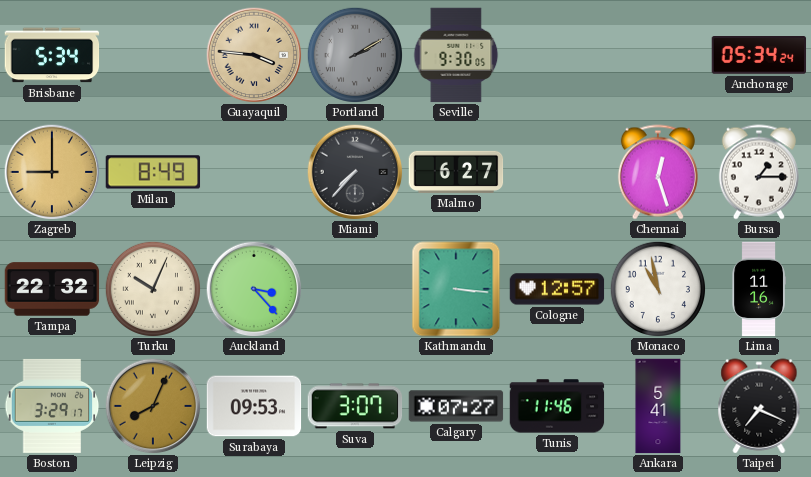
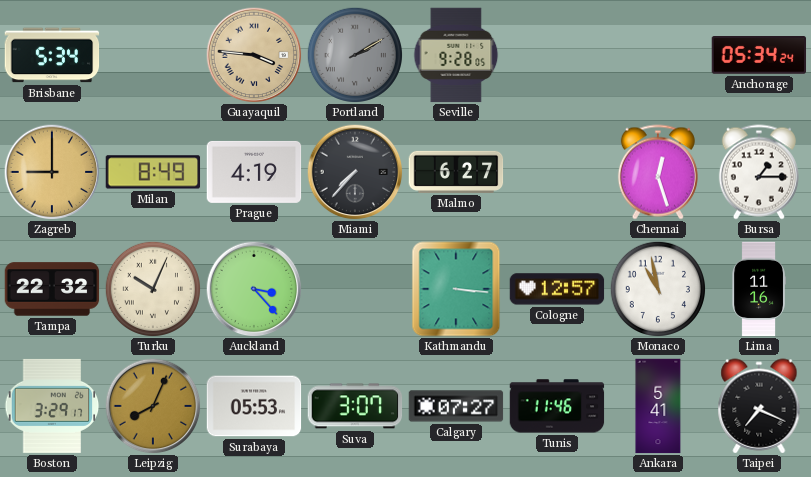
Seville: 9:30 -> 9:28
Prague: none -> 4:19
Surabaya: 09:53 -> 05:53
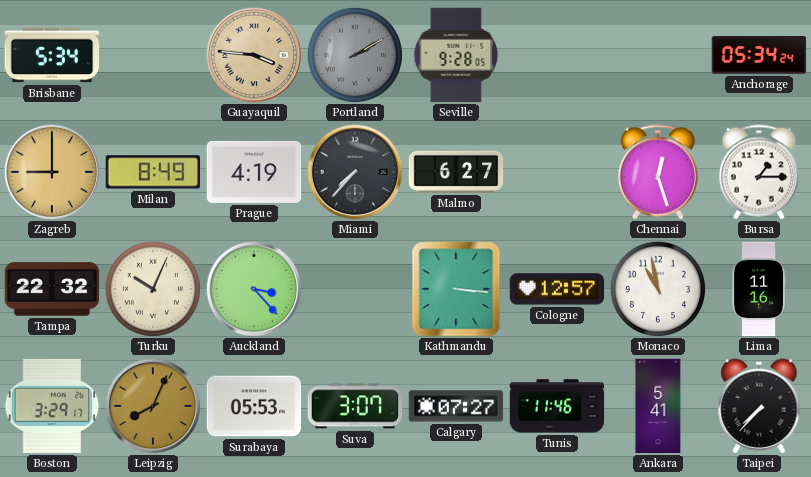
Taipei: 7:19 -> 7:37
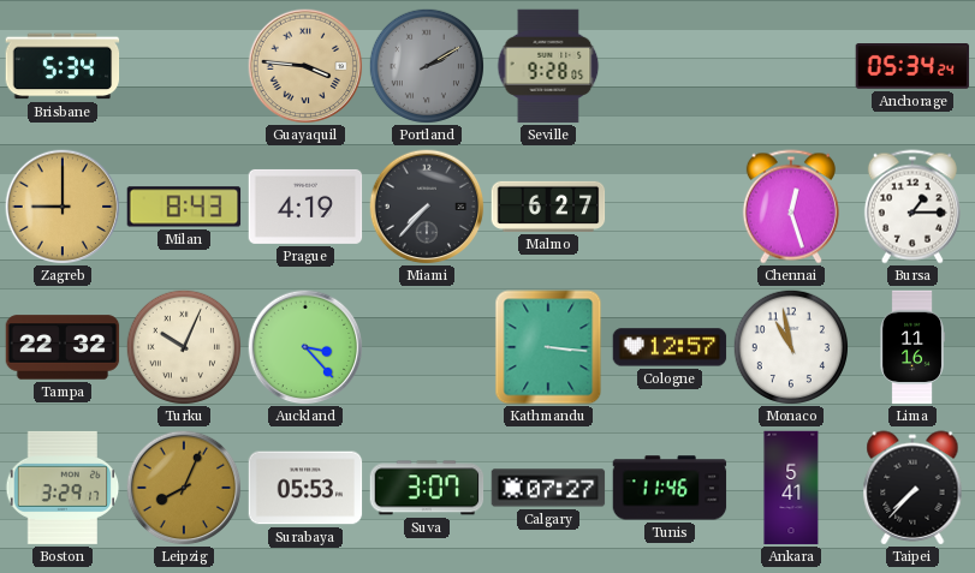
Milan: 8:49 -> 8:43
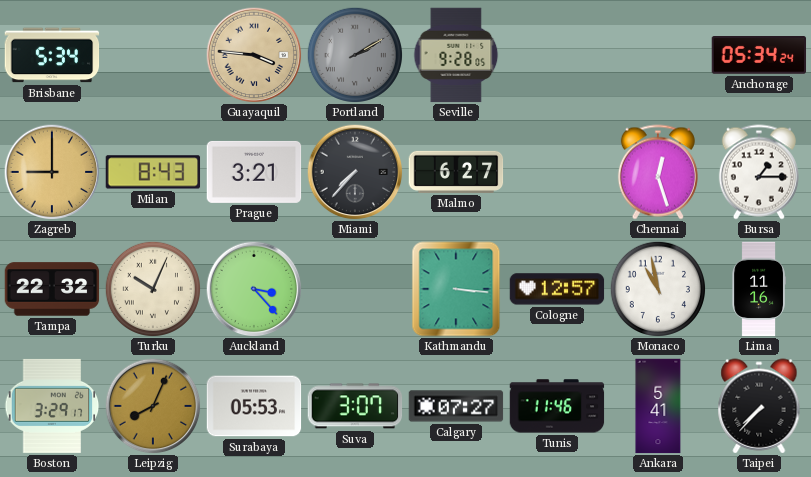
Prague: 4:19 -> 3:21
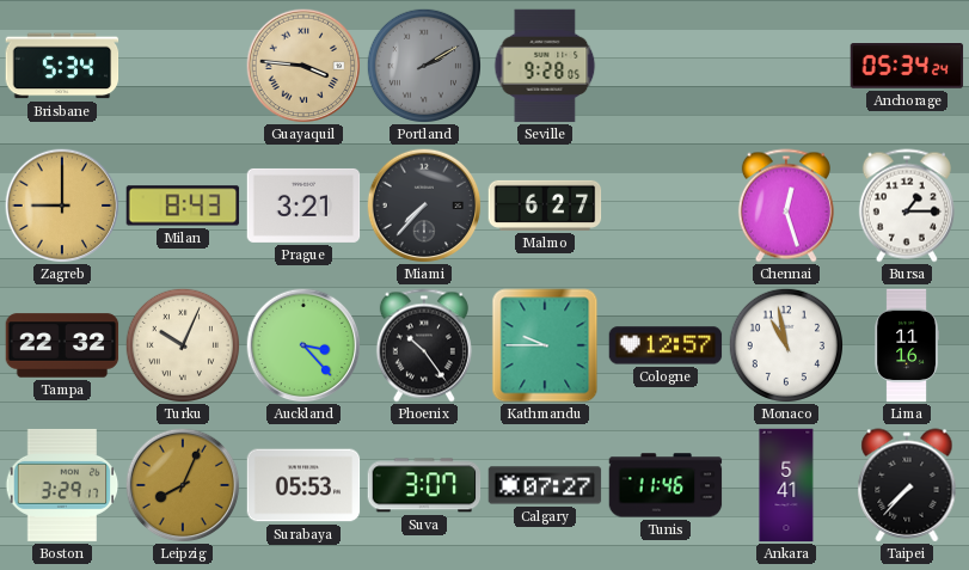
Phoenix: none -> 10:24
Kathmandu: 3:16 -> 9:45
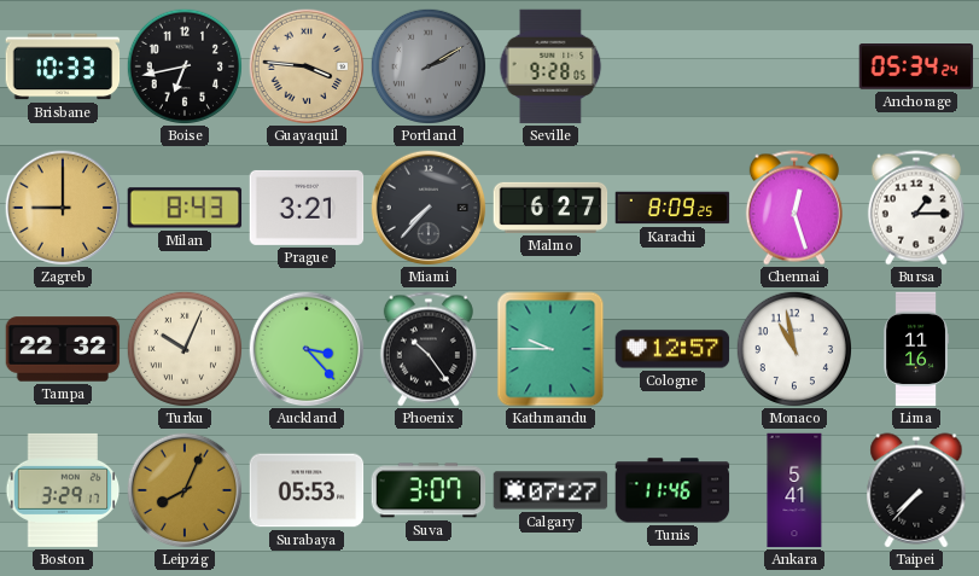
Brisbane: 5:34 -> 10:33
Boise: none -> 6:43
Karachi: none -> 8:09
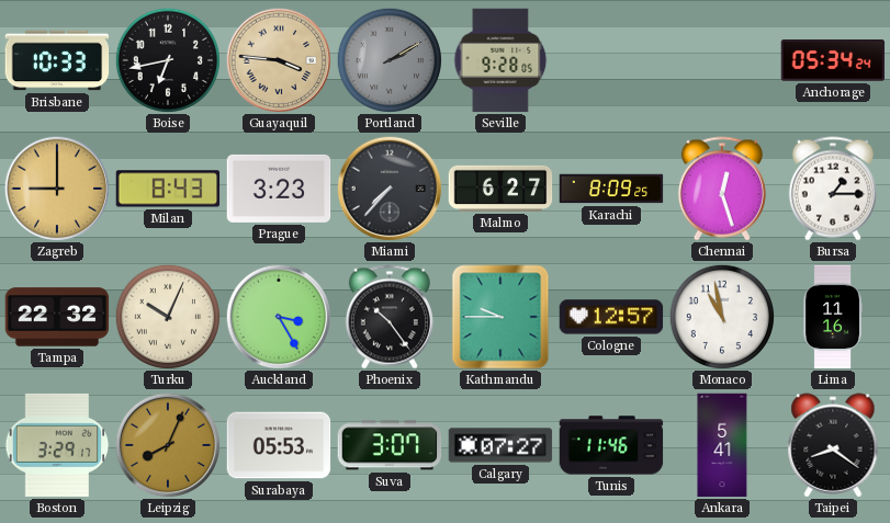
Prague: 3:21 -> 3:23
Auckland: 3:23 -> 3:25
Taipei: 7:37 -> 8:21
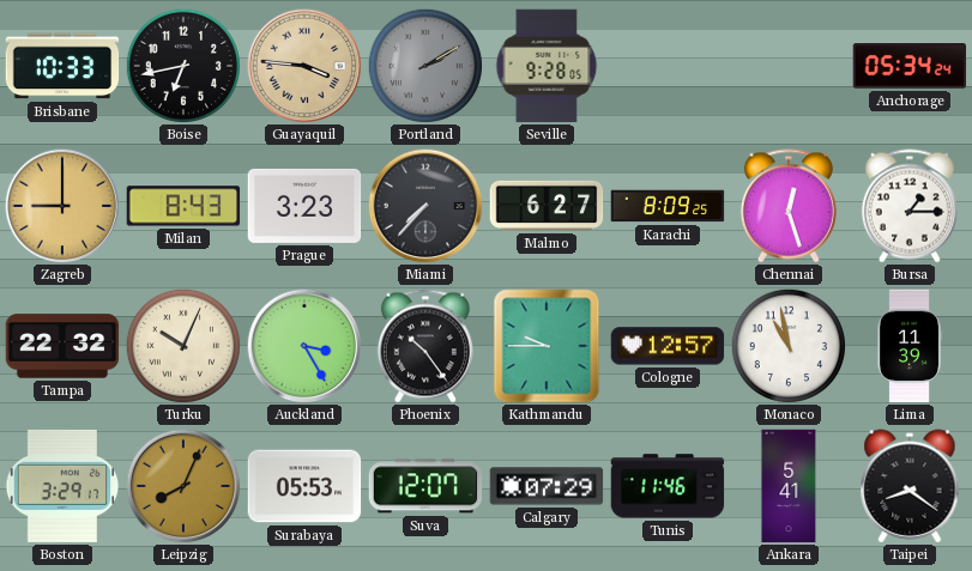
Lima: 11:16 -> 11:39
Suva: 3:07 -> 12:07
Calgary: 07:27 -> 07:29
